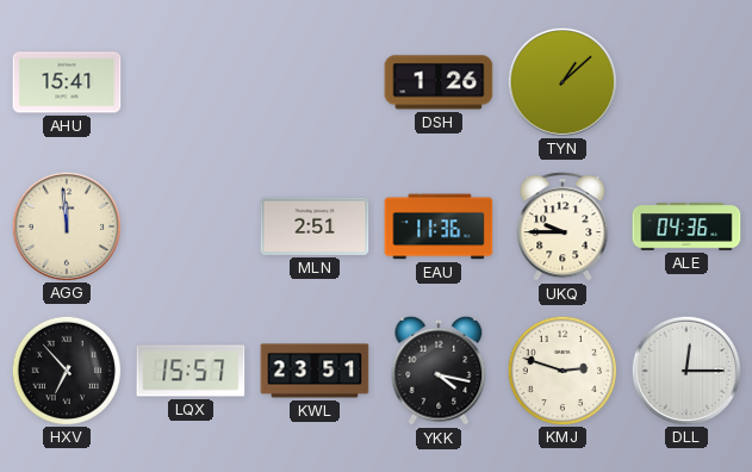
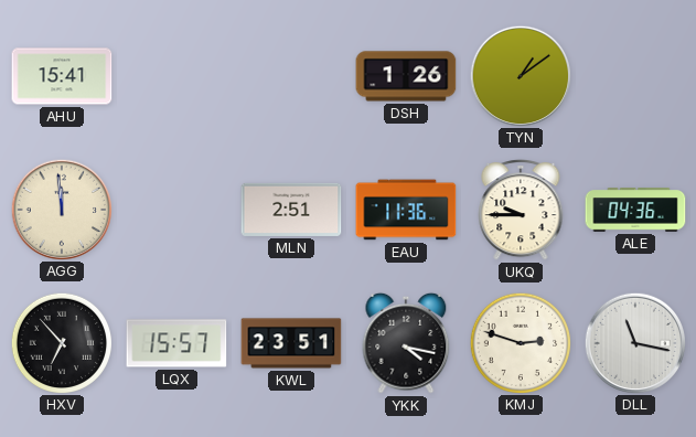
TYN: 1:08 -> 1:09
DLL: 12:15 -> 11:17
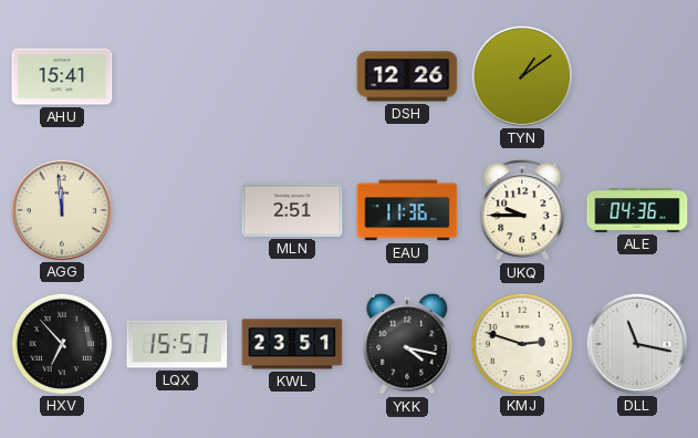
DSH: 1:26 -> 12:26
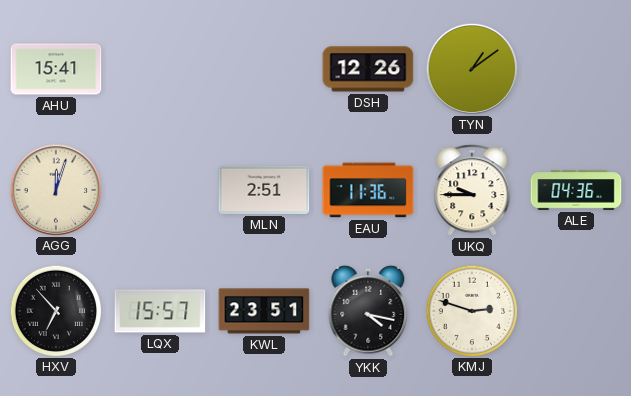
AGG: 11:59 -> 12:03
DLL: 11:17 -> none
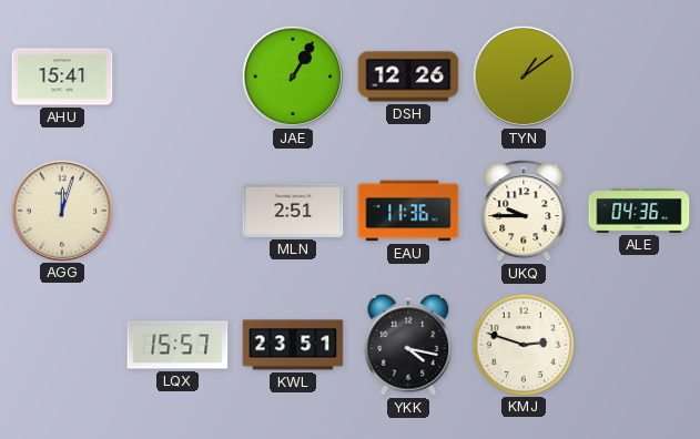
JAE: none -> 1:05
HXV: 6:53 -> none
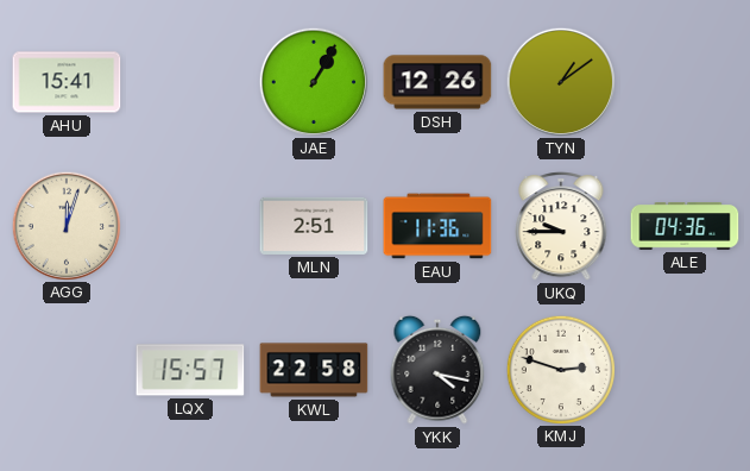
KWL: 23:51 -> 22:58
